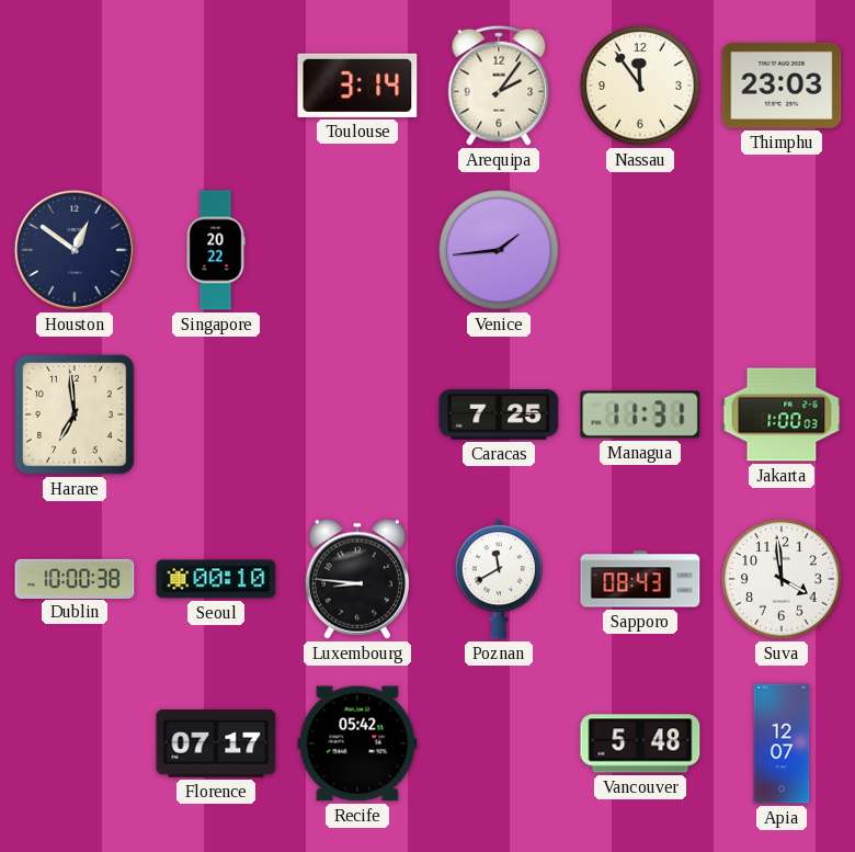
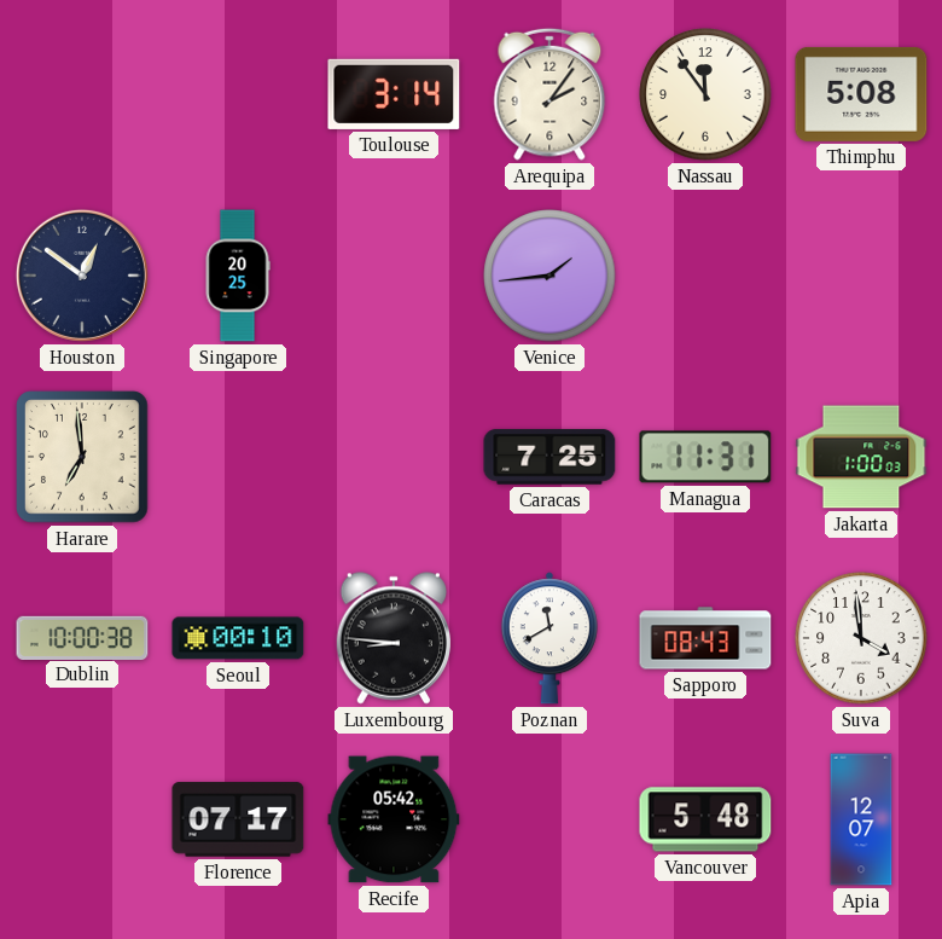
Thimphu: 23:03 -> 5:08
Singapore: 20:22 -> 20:25
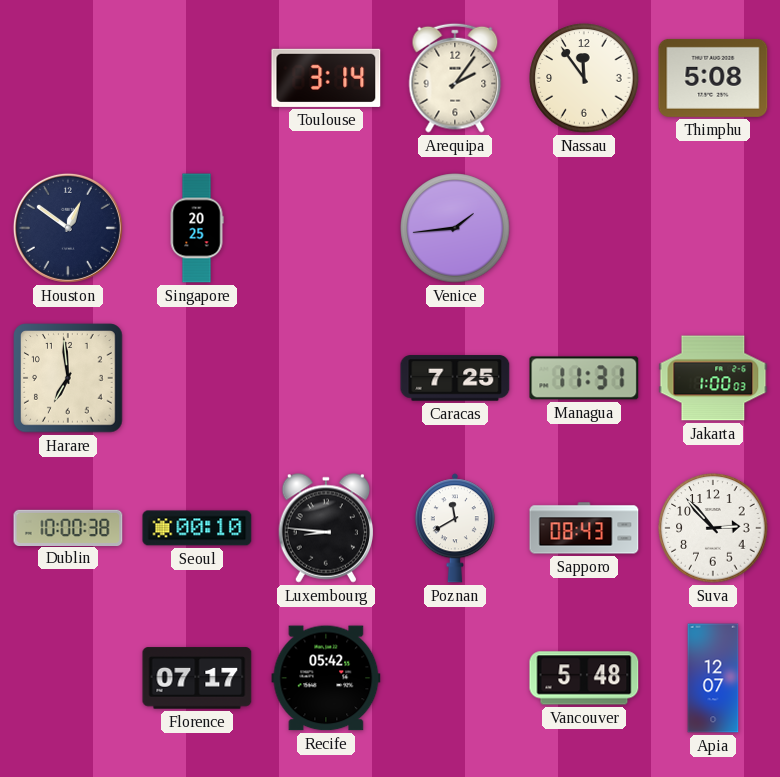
Suva: 3:59 -> 2:53
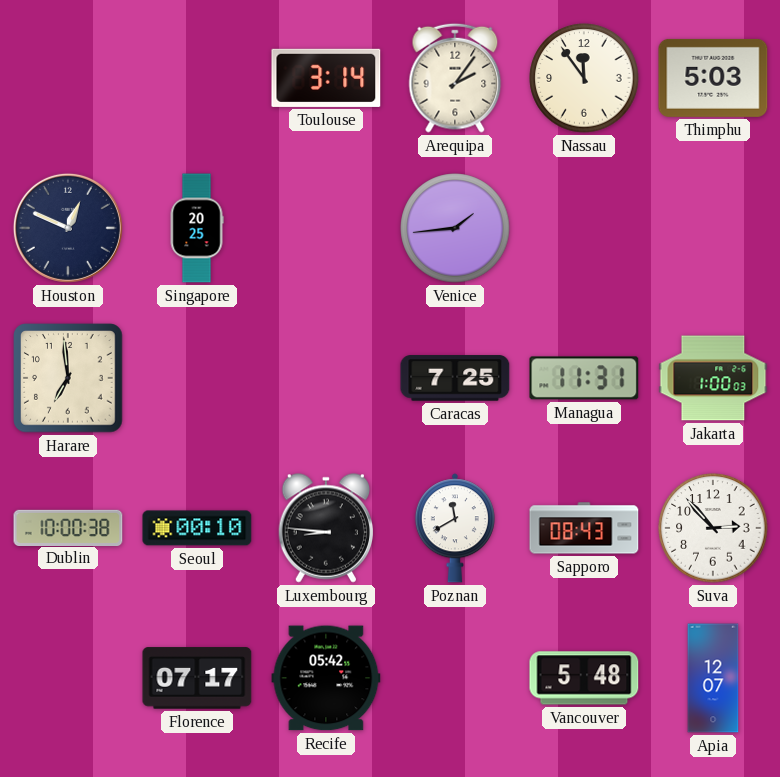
Thimphu: 5:08 -> 5:03
Houston: 12:51 -> 12:49
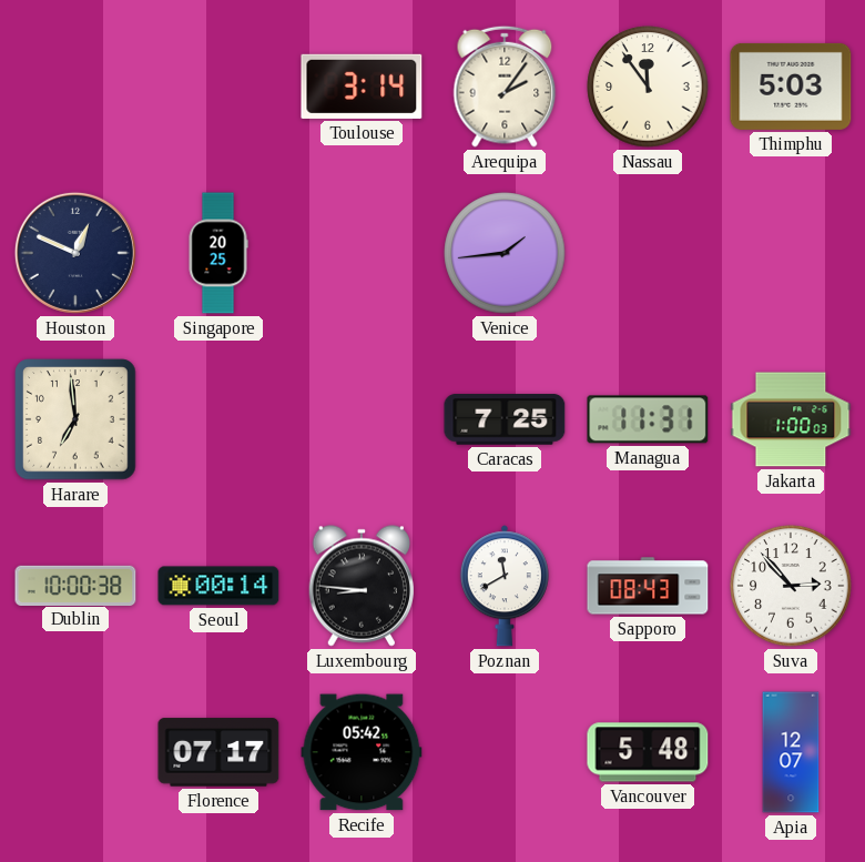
Seoul: 00:10 -> 00:14
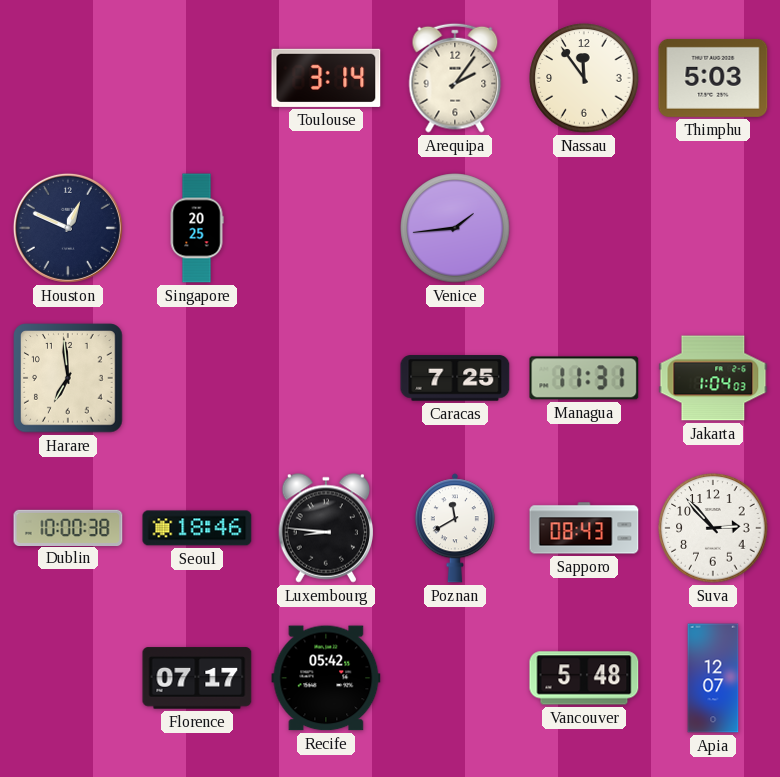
Jakarta: 1:00 -> 1:04
Seoul: 00:14 -> 18:46
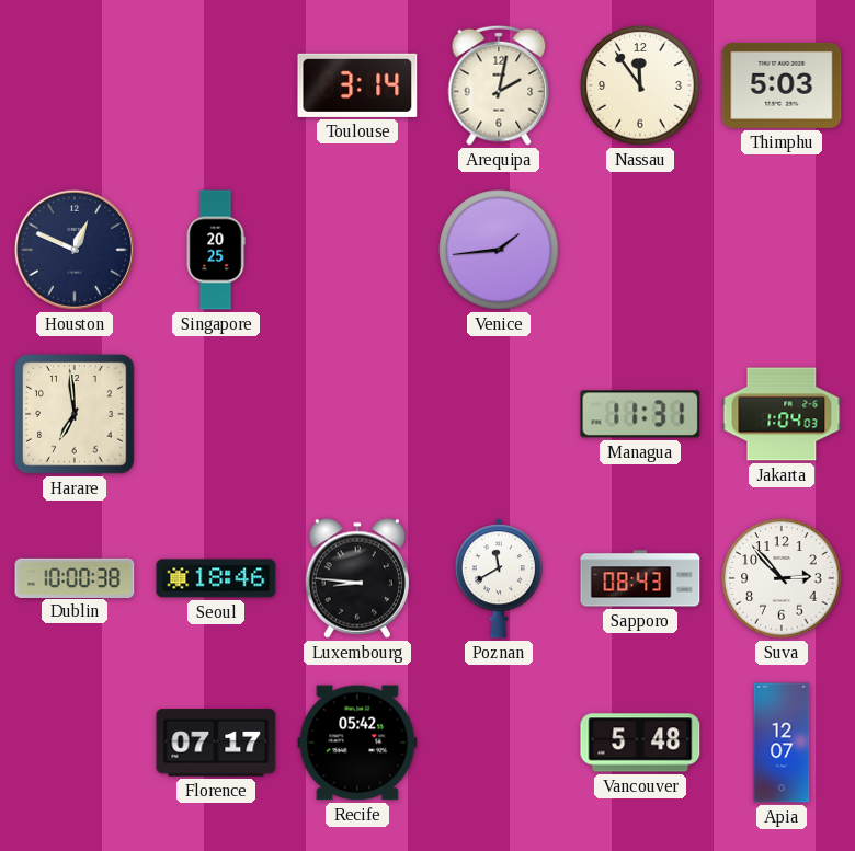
Arequipa: 2:06 -> 2:02
Caracas: 7:25 -> none
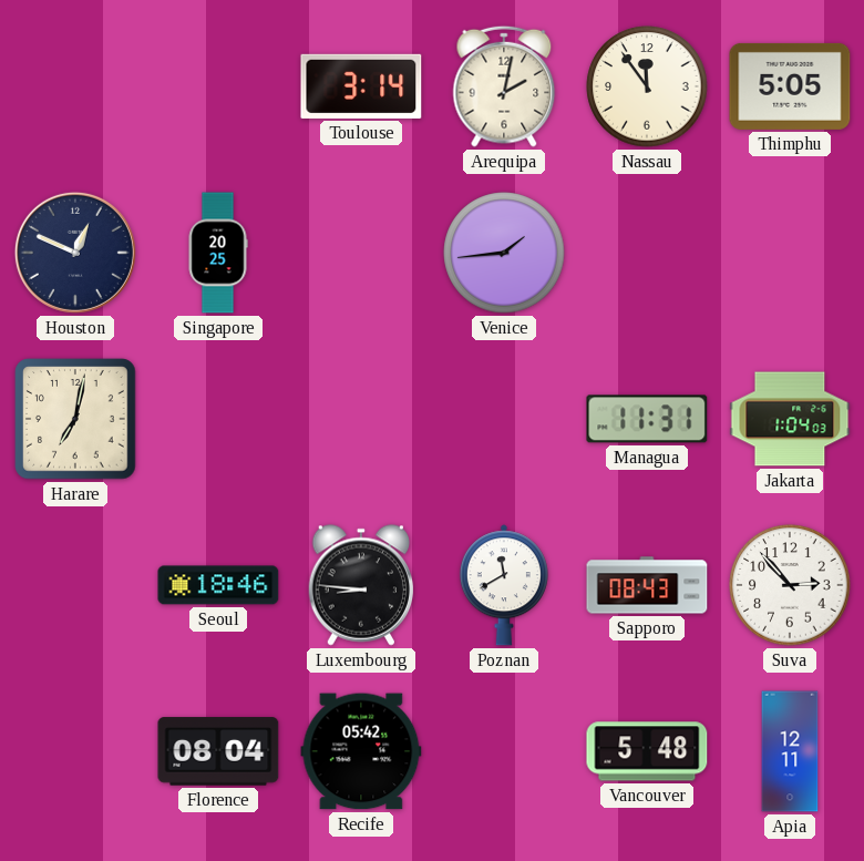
Thimphu: 5:03 -> 5:05
Harare: 6:59 -> 7:02
Dublin: 10:00 -> none
Florence: 07:17 -> 08:04
Apia: 12:07 -> 12:11
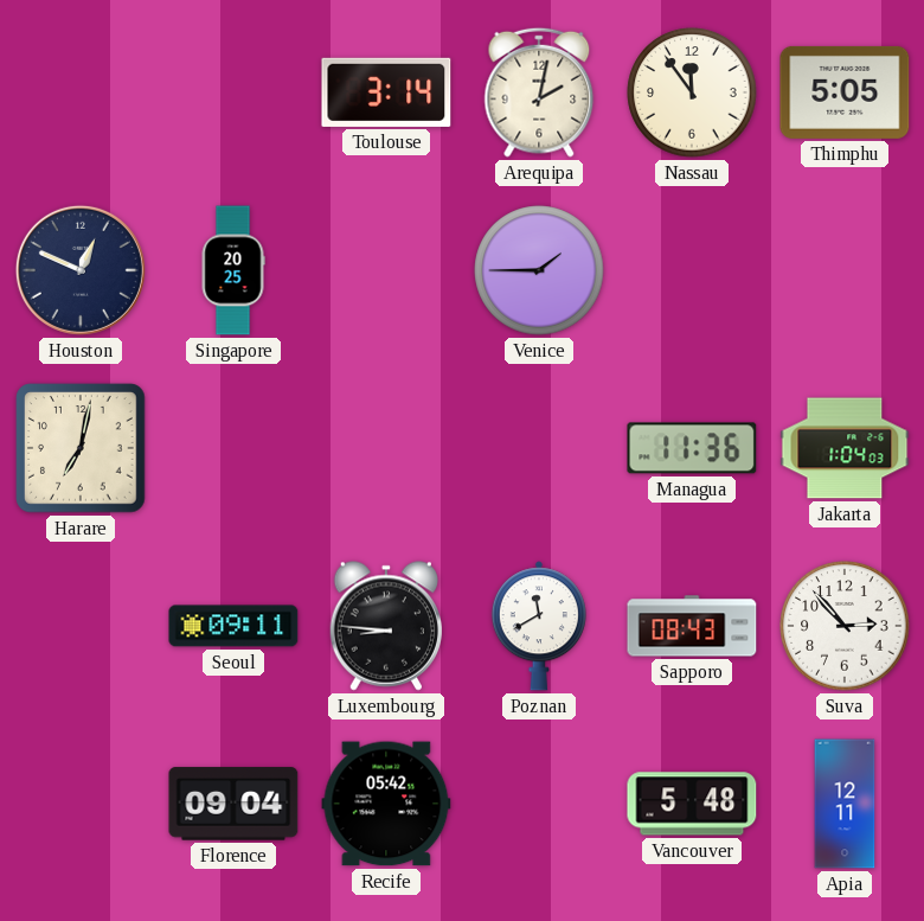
Venice: 1:44 -> 1:45
Managua: 11:31 -> 11:36
Seoul: 18:46 -> 09:11
Florence: 08:04 -> 09:04
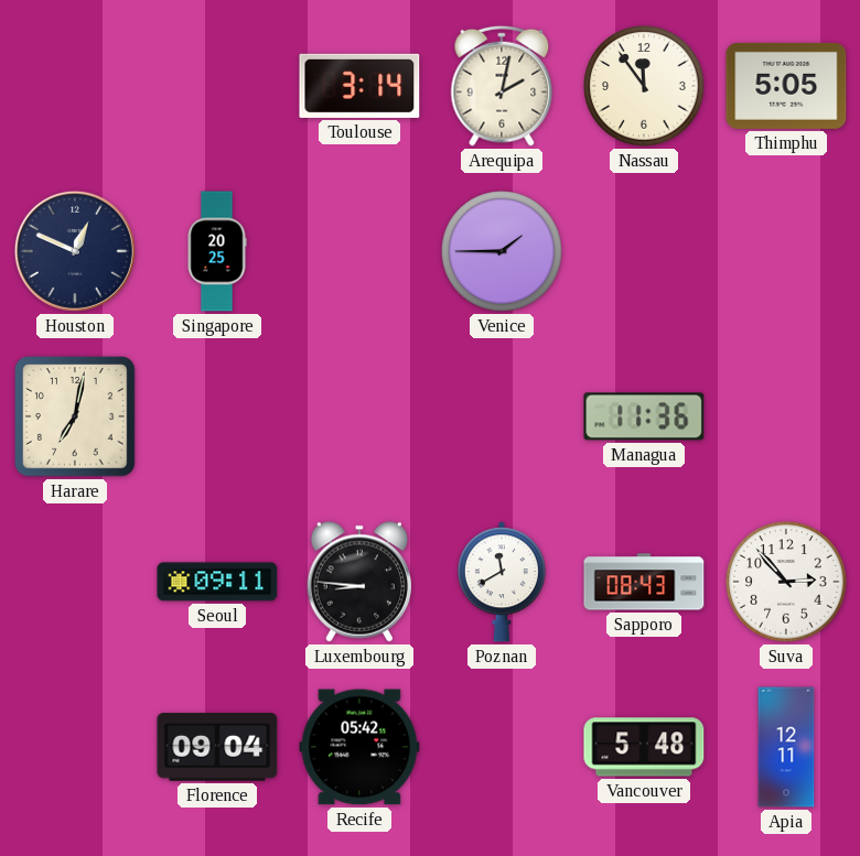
Jakarta: 1:04 -> none
